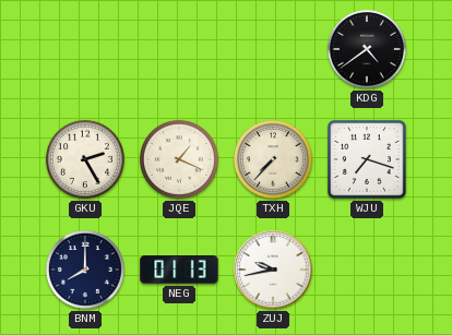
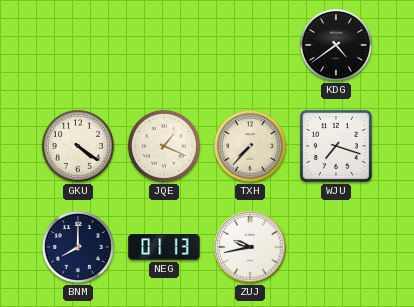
GKU: 2:25 -> 4:21
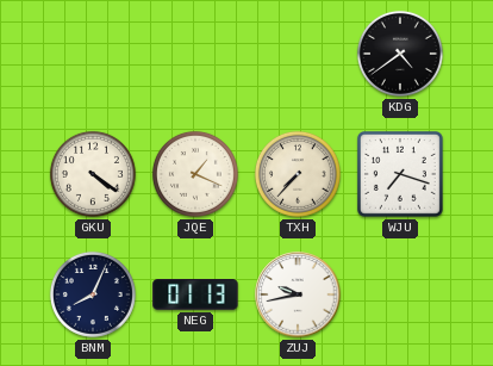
BNM: 8:00 -> 8:04
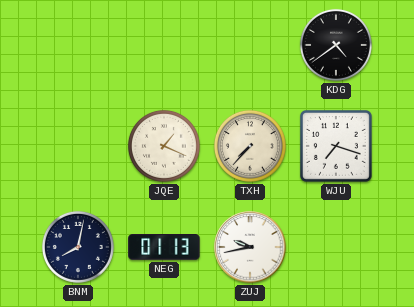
GKU: 4:21 -> none
BNM: 8:04 -> 8:02
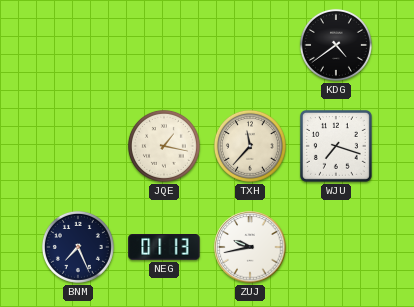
JQE: 1:19 -> 1:17
TXH: 7:37 -> 11:37
BNM: 8:02 -> 7:26
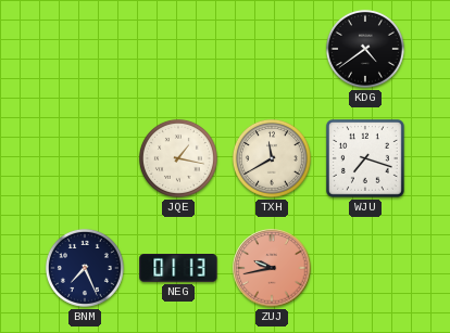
TXH: 11:37 -> 11:40
ZUJ dial: white -> salmon
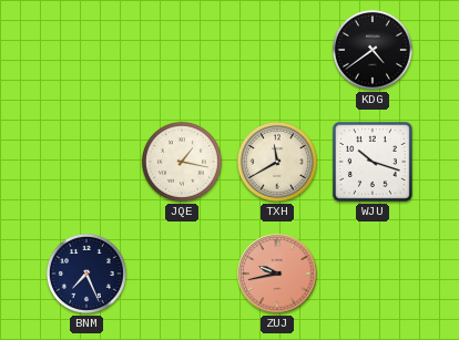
WJU: 7:18 -> 10:18
NEG: 01:13 -> none
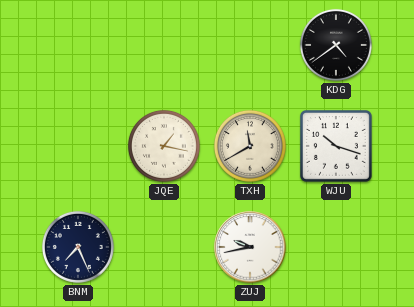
ZUJ dial: salmon -> white
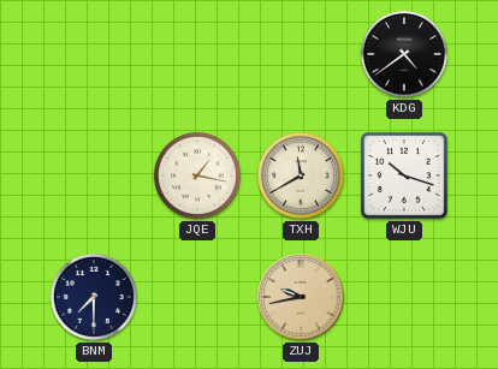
BNM: 7:26 -> 7:30
ZUJ dial: white -> champagne
